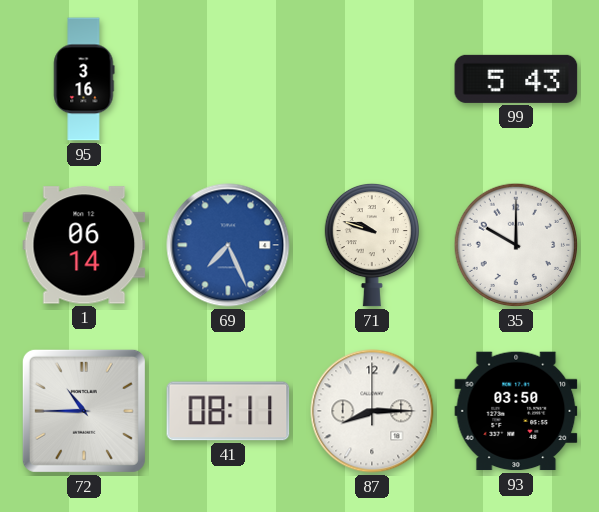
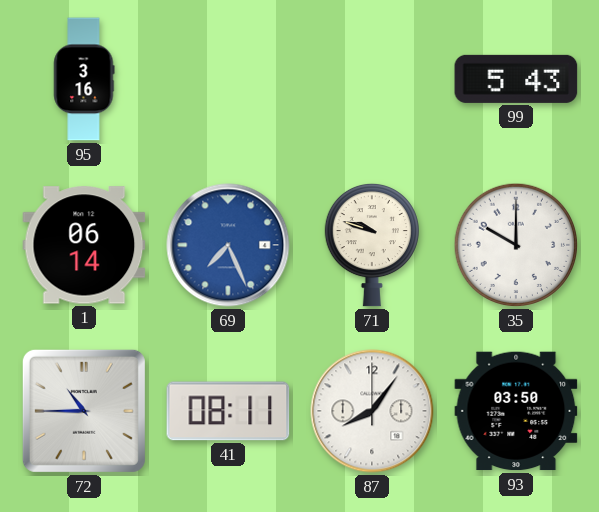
87: 8:15 -> 8:06
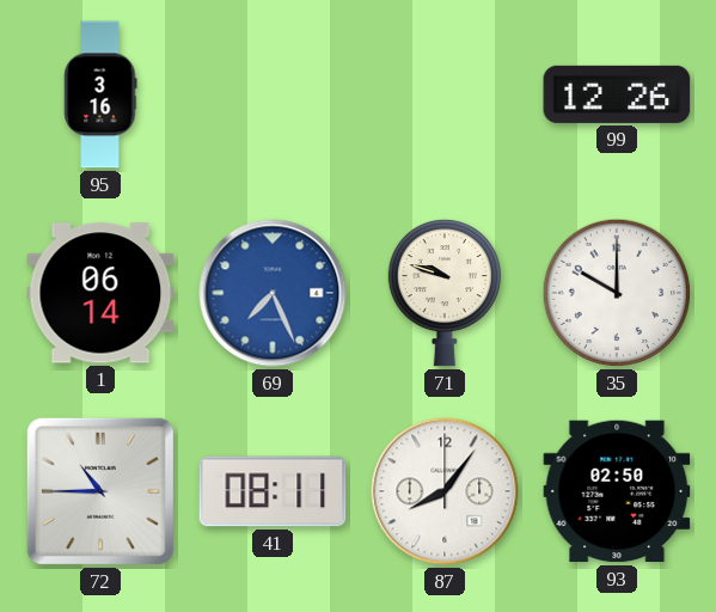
99: 5:43 -> 12:26
93: 03:50 -> 02:50
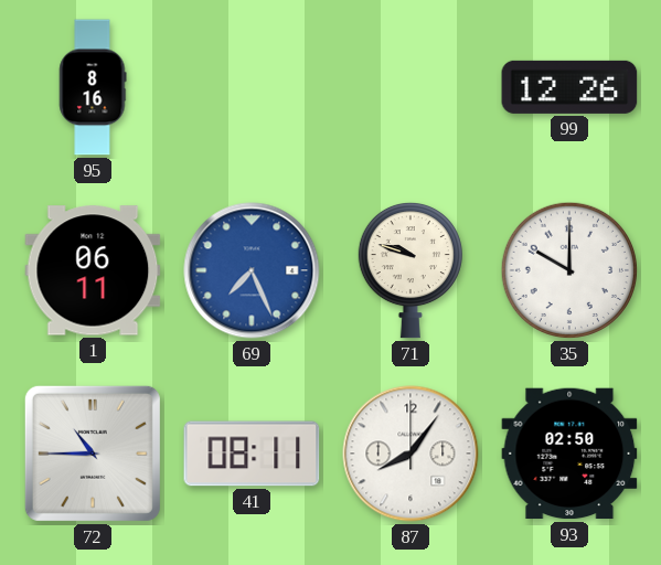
95: 3:16 -> 8:16
1: 06:14 -> 06:11
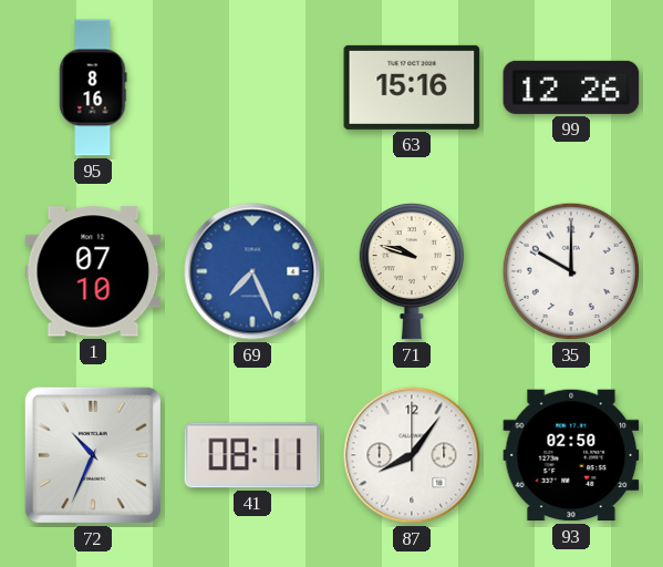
63: none -> 15:16
1: 06:11 -> 07:10
72: 10:45 -> 10:34
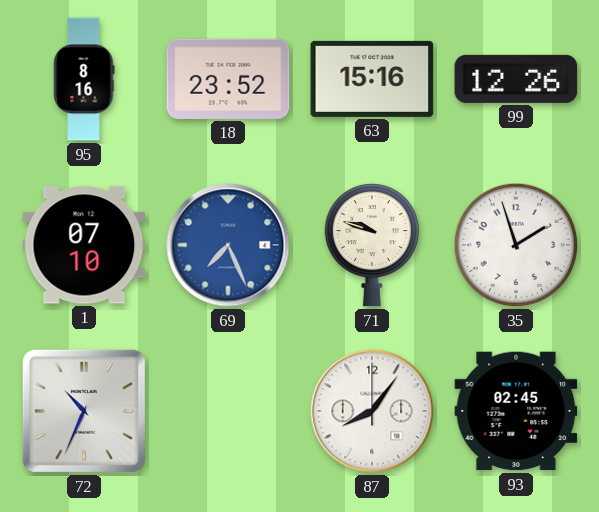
18: none -> 23:52
35: 10:00 -> 1:57
41: 08:11 -> none
93: 02:50 -> 02:45
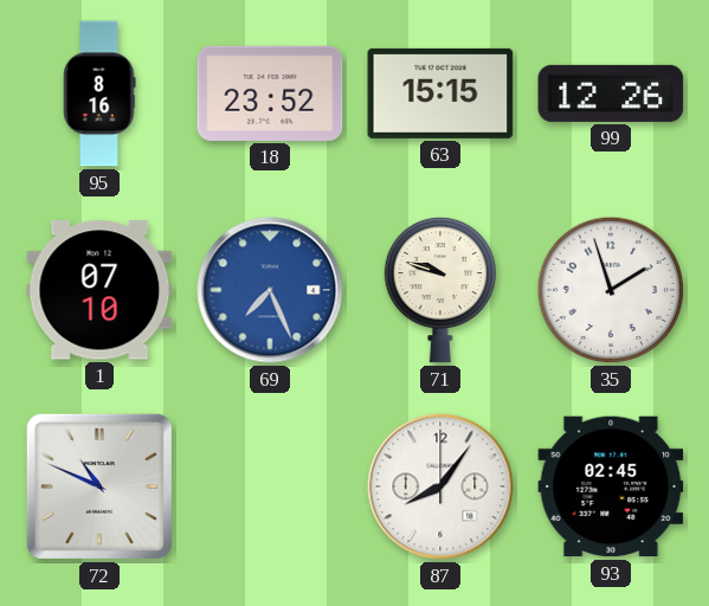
63: 15:16 -> 15:15
72: 10:34 -> 10:49
